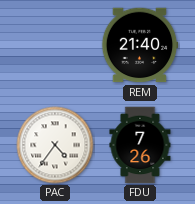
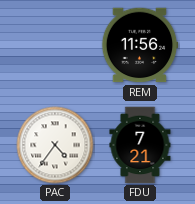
REM: 21:40 -> 11:56
FDU: 7:26 -> 7:21
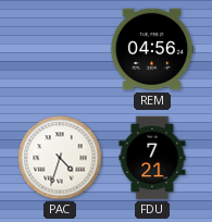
REM: 11:56 -> 04:56
PAC: 4:36 -> 4:33
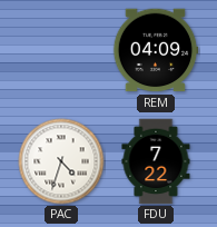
REM: 04:56 -> 04:09
FDU: 7:21 -> 7:22
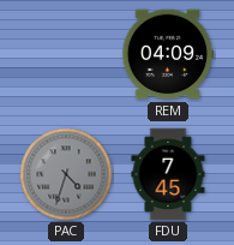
PAC dial: white -> grey
FDU: 7:22 -> 7:45
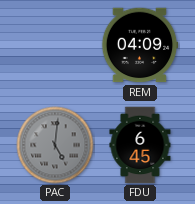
PAC: 4:33 -> 5:01
FDU: 7:45 -> 6:45
